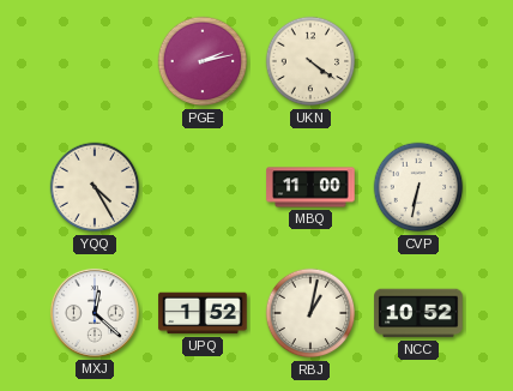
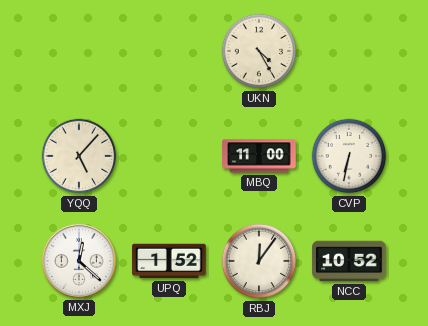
PGE: 2:13 -> none
UKN: 4:21 -> 4:25
YQQ: 4:25 -> 5:07
RBJ: 1:02 -> 12:06
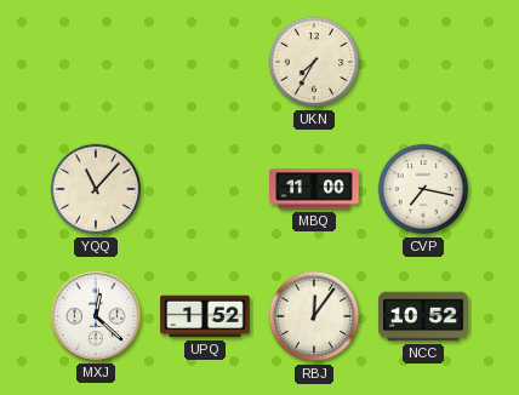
UKN: 4:25 -> 7:35
YQQ: 5:07 -> 11:07
CVP: 6:32 -> 7:17
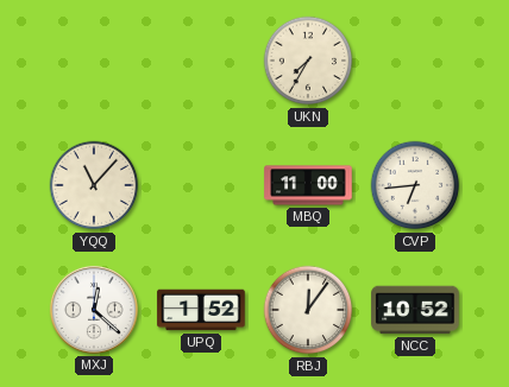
CVP: 7:17 -> 6:44
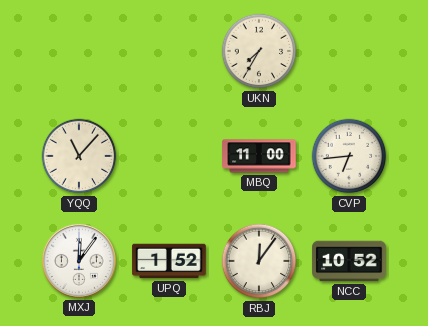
MXJ: 12:22 -> 12:06
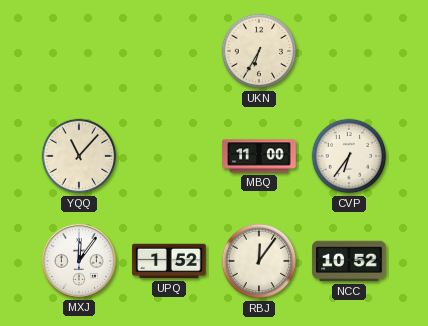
UKN: 7:35 -> 6:35
CVP: 6:44 -> 6:36
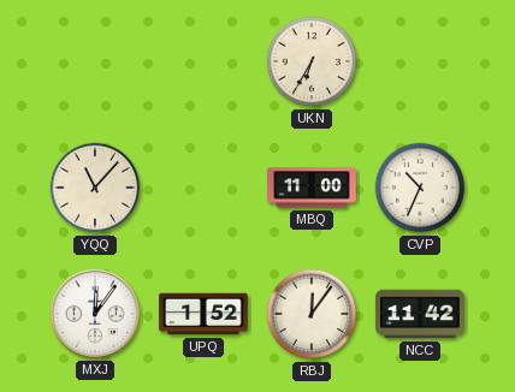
CVP: 6:36 -> 10:34
NCC: 10:52 -> 11:42
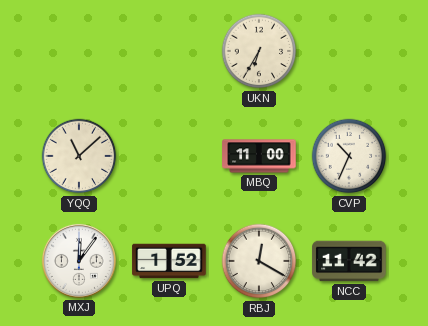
YQQ: 11:07 -> 11:08
RBJ: 12:06 -> 12:20
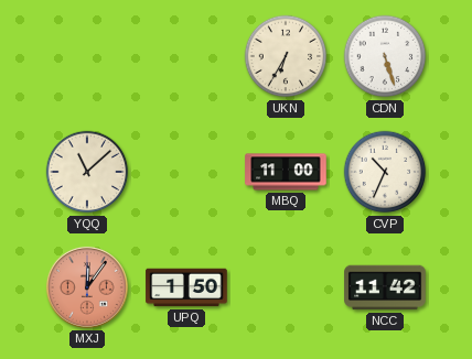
CDN: none -> 5:27
MXJ dial: white -> salmon
UPQ: 1:52 -> 1:50
RBJ: 12:20 -> none
